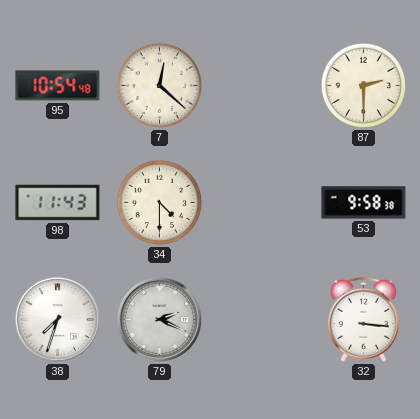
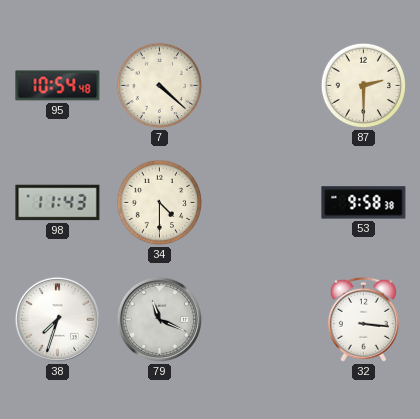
7: 12:22 -> 4:22
79: 2:19 -> 11:19
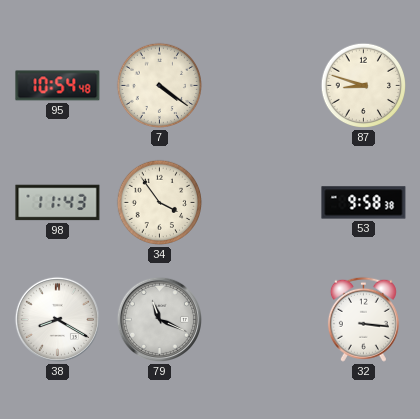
7: 4:22 -> 4:21
87: 2:30 -> 8:48
34: 4:30 -> 3:54
38: 7:33 -> 8:20
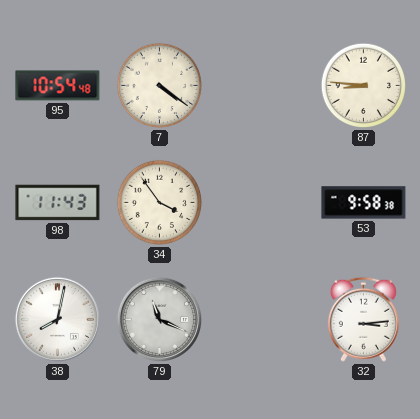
87: 8:48 -> 8:46
38: 8:20 -> 8:02
32: 3:16 -> 3:14
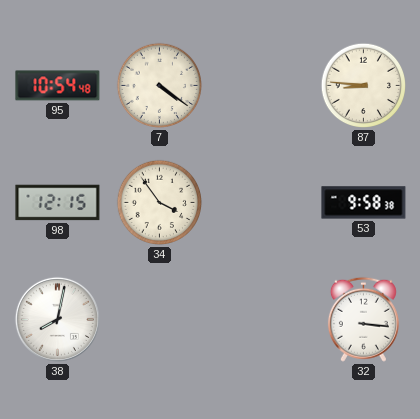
98: 11:43 -> 12:15
79: 11:19 -> none
32: 3:14 -> 3:16
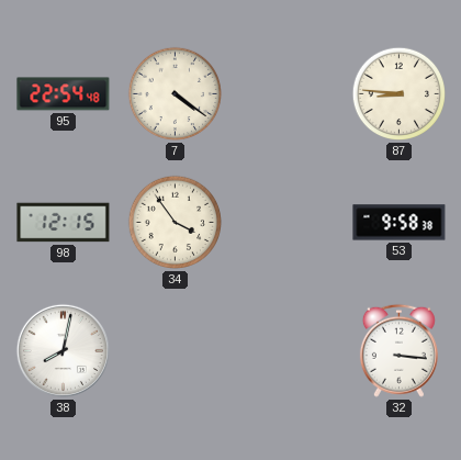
95: 10:54 -> 22:54
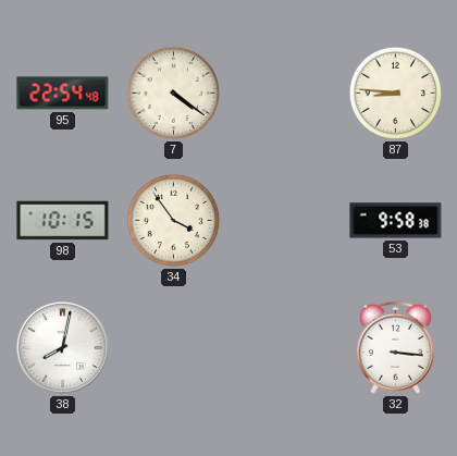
98: 12:15 -> 10:15
